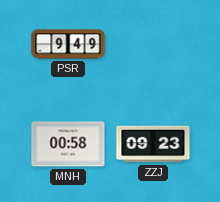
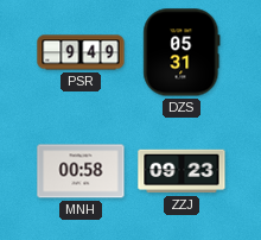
DZS: none -> 05:31
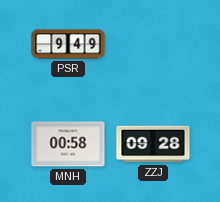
DZS: 05:31 -> none
ZZJ: 09:23 -> 09:28
